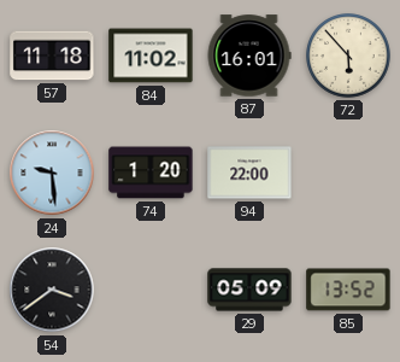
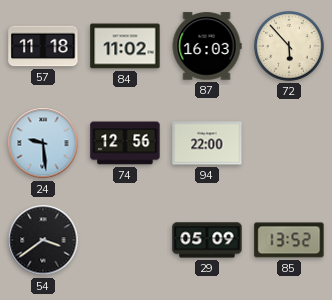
87: 16:01 -> 16:03
74: 1:20 -> 12:56
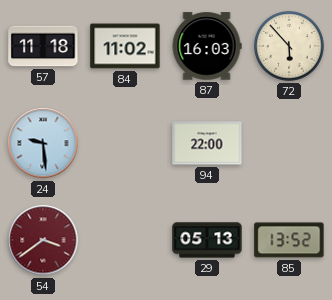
74: 12:56 -> none
54 dial: black -> burgundy
29: 05:09 -> 05:13
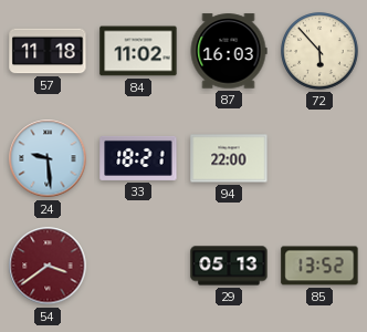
33: none -> 18:21
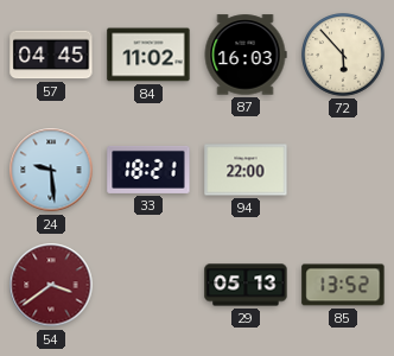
57: 11:18 -> 04:45
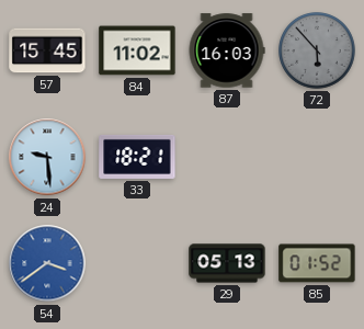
57: 04:45 -> 15:45
72 dial: cream -> grey
94: 22:00 -> none
54 dial: burgundy -> blue
85: 13:52 -> 01:52
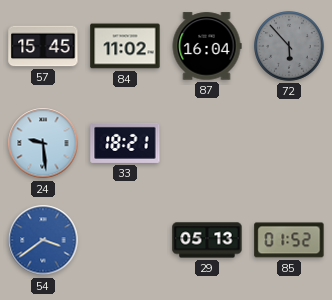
87: 16:03 -> 16:04
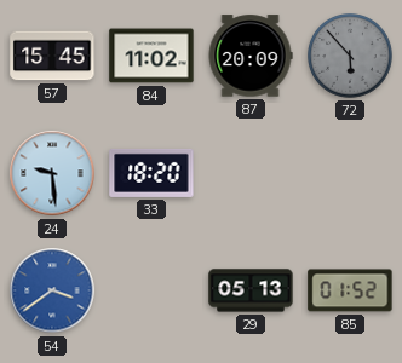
87: 16:04 -> 20:09
33: 18:21 -> 18:20
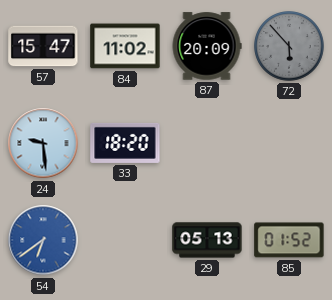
57: 15:45 -> 15:47
54: 3:39 -> 6:39
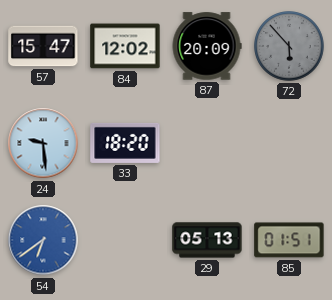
84: 11:02 -> 12:02
85: 01:52 -> 01:51
